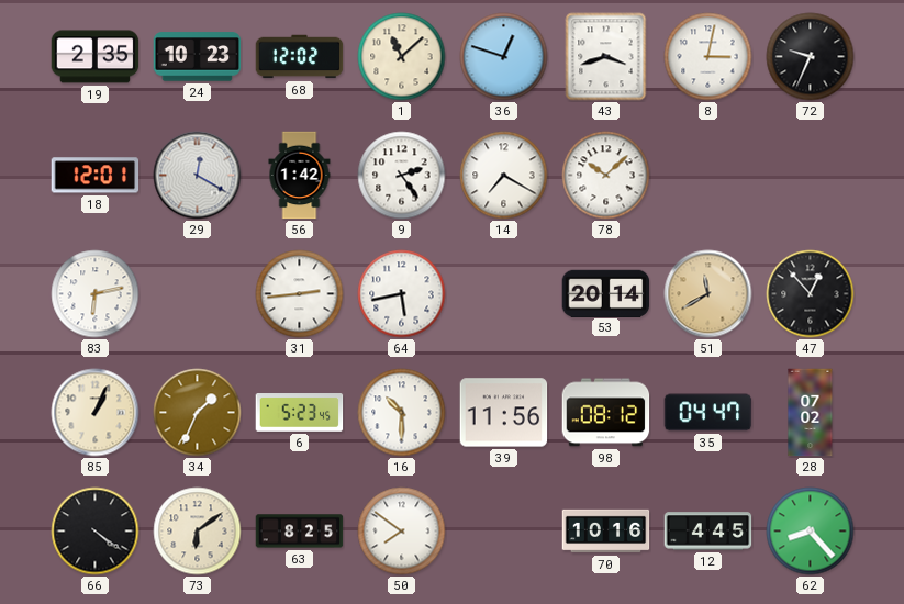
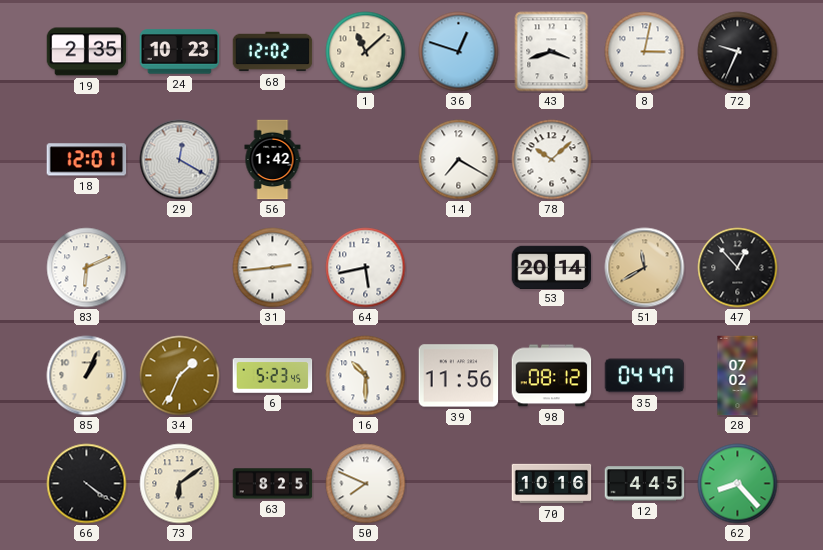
9: 2:24 -> none
83: 6:13 -> 6:11
50: 7:51 -> 7:49
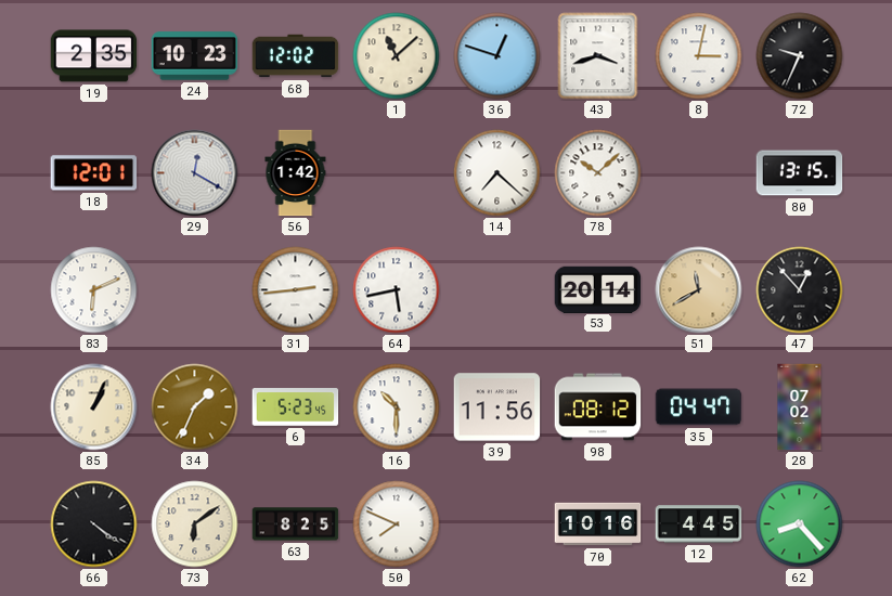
14: 7:20 -> 7:22
80: none -> 13:15
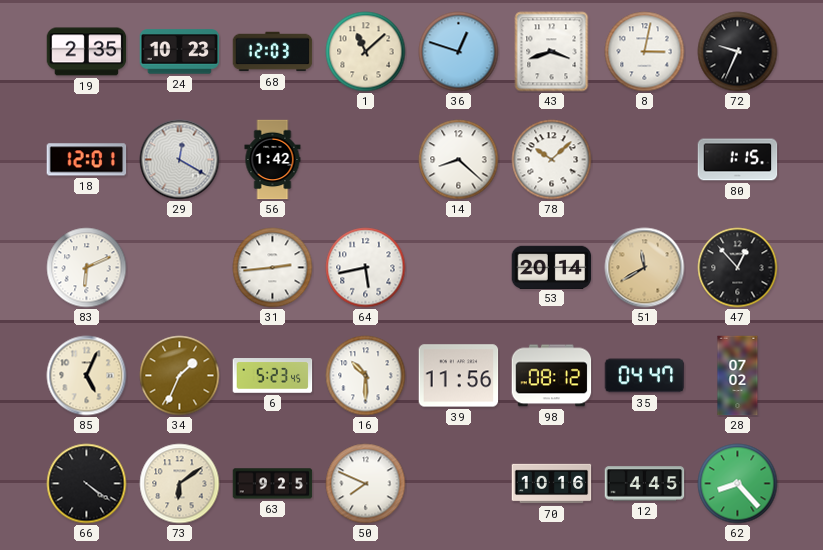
68: 12:02 -> 12:03
14: 7:22 -> 8:22
80: 13:15 -> 1:15
85: 1:04 -> 5:04
63: 8:25 -> 9:25
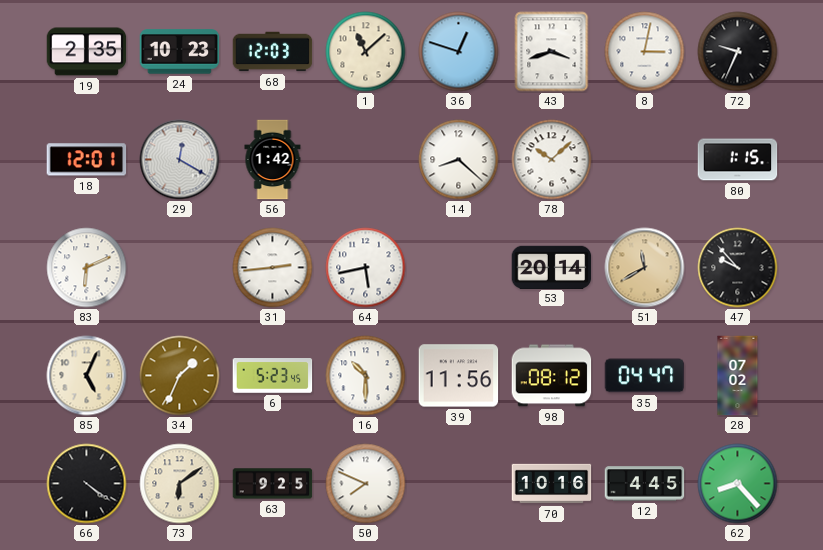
47: 12:53 -> 9:53
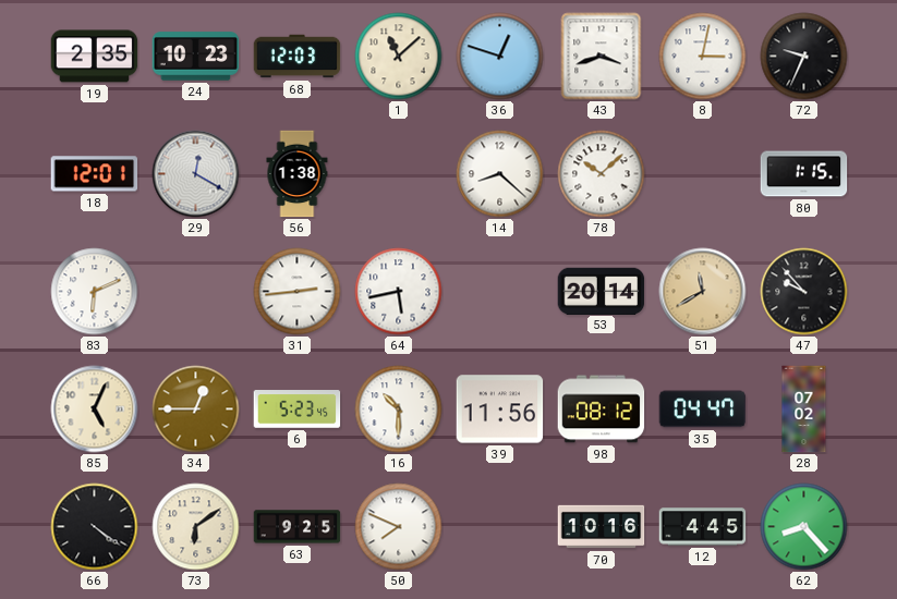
56: 1:42 -> 1:38
34: 1:34 -> 12:45
